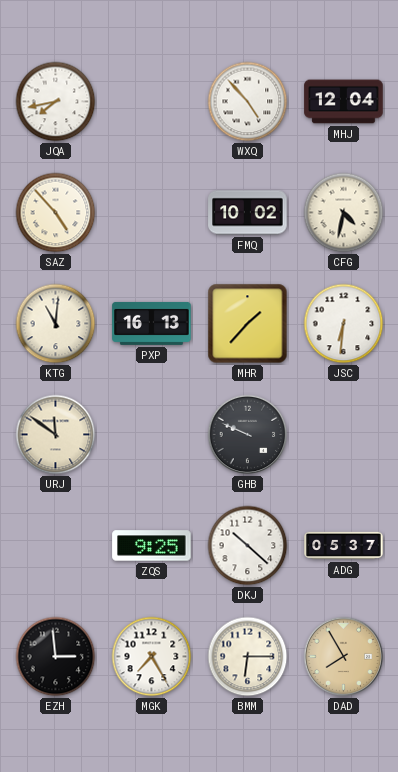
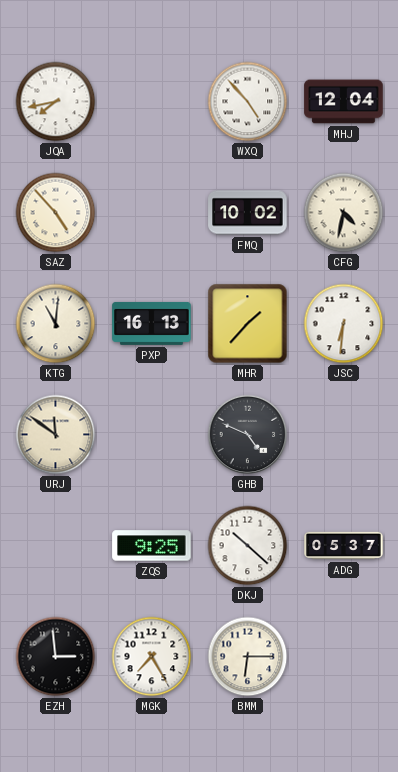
GHB: 9:49 -> 4:49
DAD: 7:55 -> none
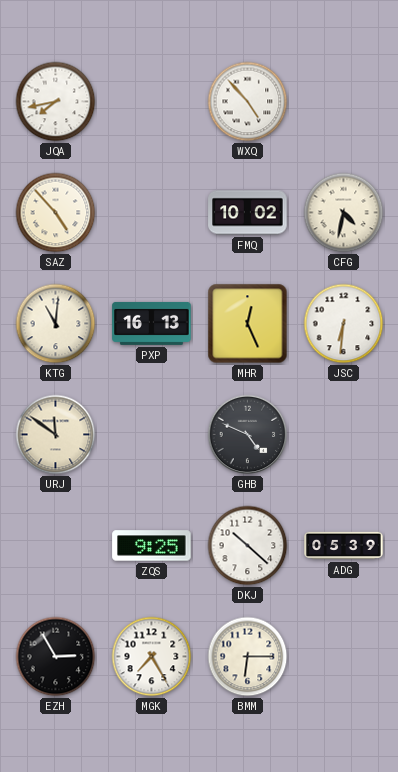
MHJ: 12:04 -> none
MHR: 1:37 -> 12:26
ADG: 05:37 -> 05:39
EZH: 2:59 -> 2:55
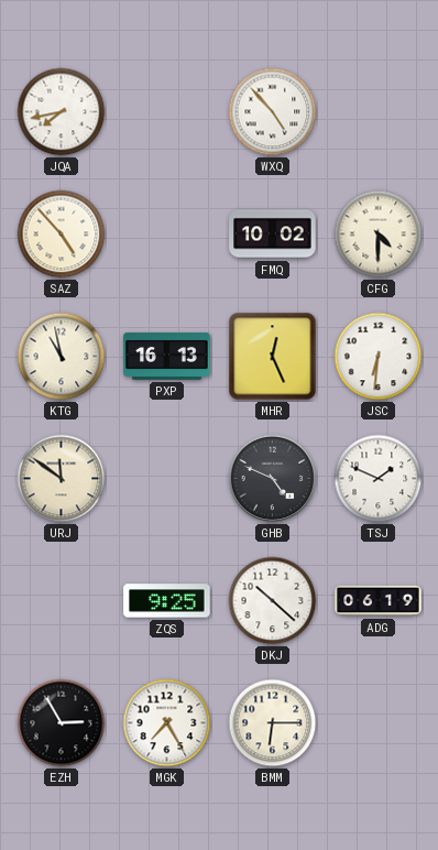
CFG: 4:32 -> 4:30
KTG: 11:01 -> 10:58
TSJ: none -> 1:49
ADG: 05:39 -> 06:19
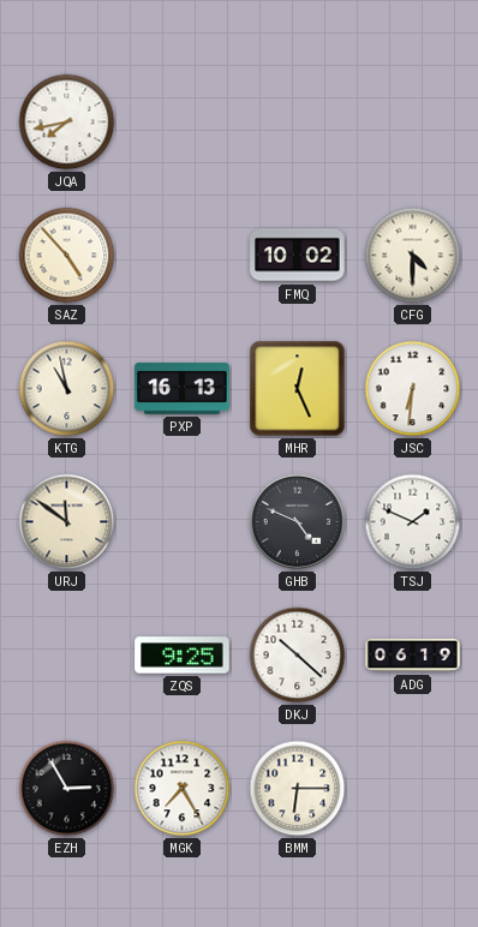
WXQ: 4:53 -> none
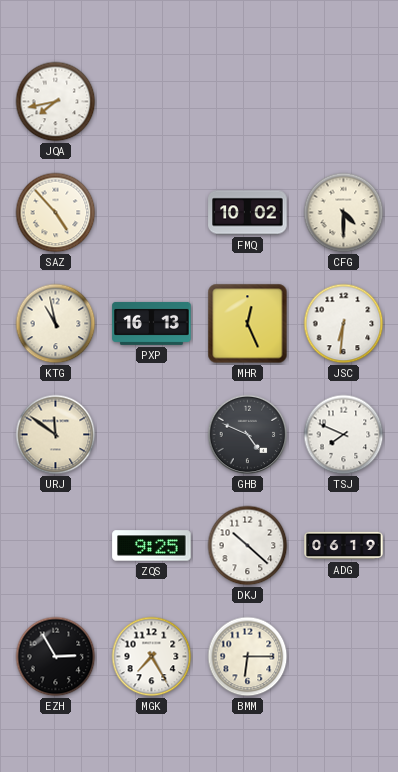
TSJ: 1:49 -> 7:49
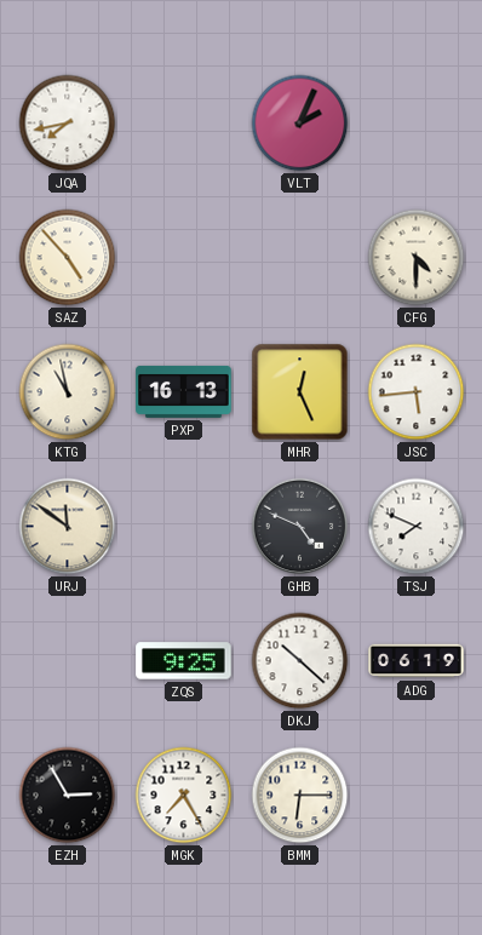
VLT: none -> 2:04
FMQ: 10:02 -> none
JSC: 6:31 -> 5:44
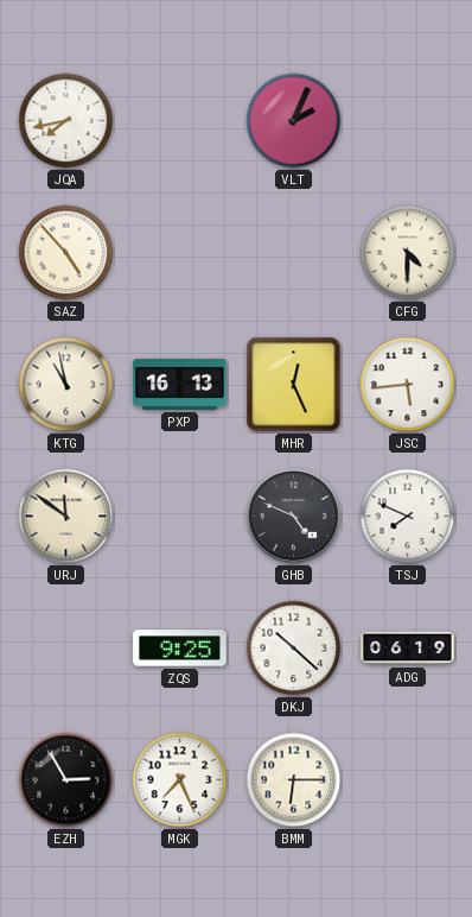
MGK: 7:25 -> 7:26
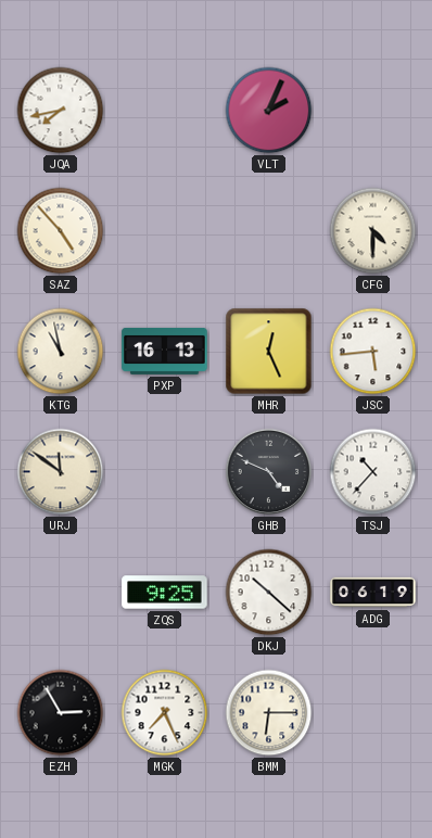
TSJ: 7:49 -> 10:37
